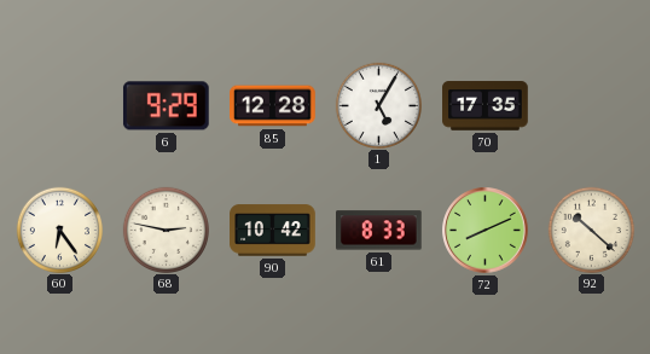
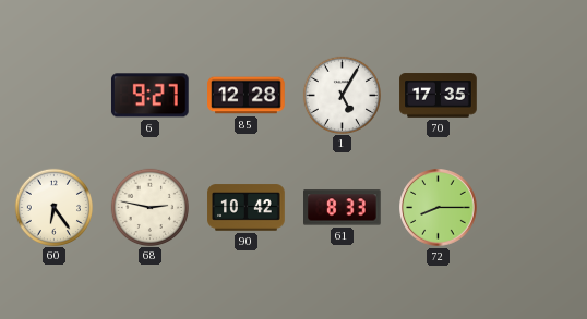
6: 9:29 -> 9:27
72: 8:11 -> 8:15
92: 10:22 -> none
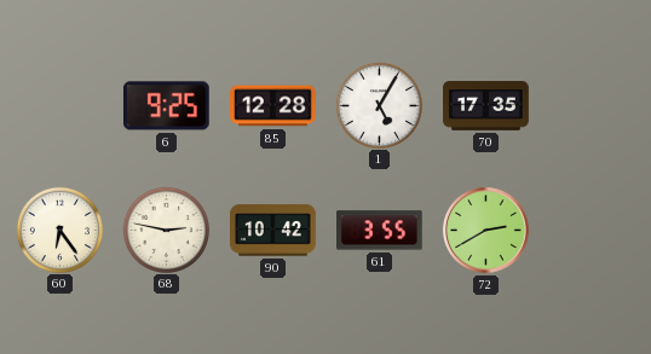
6: 9:27 -> 9:25
61: 8:33 -> 3:55
72: 8:15 -> 2:40
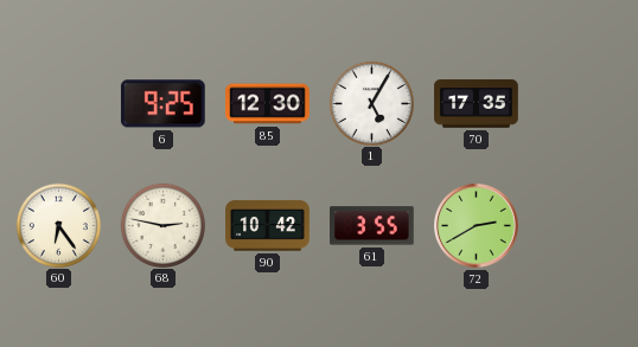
85: 12:28 -> 12:30
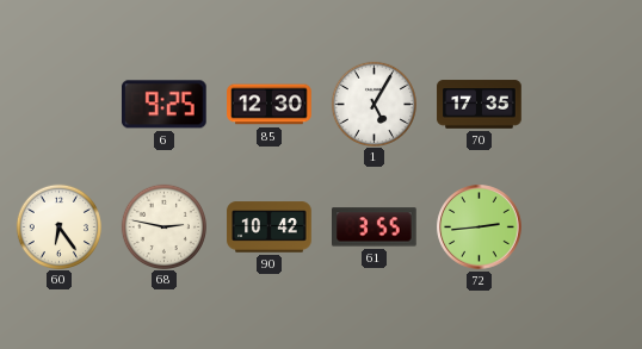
72: 2:40 -> 2:44
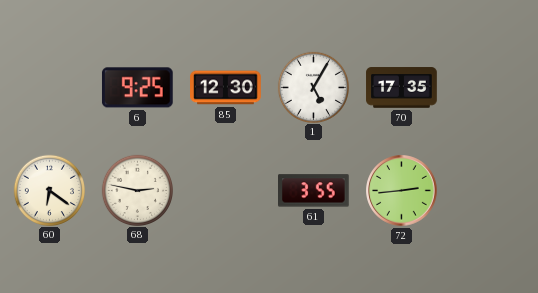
60: 6:24 -> 6:21
90: 10:42 -> none
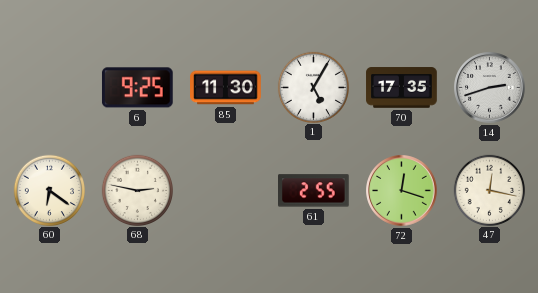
85: 12:30 -> 11:30
14: none -> 2:42
61: 3:55 -> 2:55
72: 2:44 -> 12:18
47: none -> 12:17
